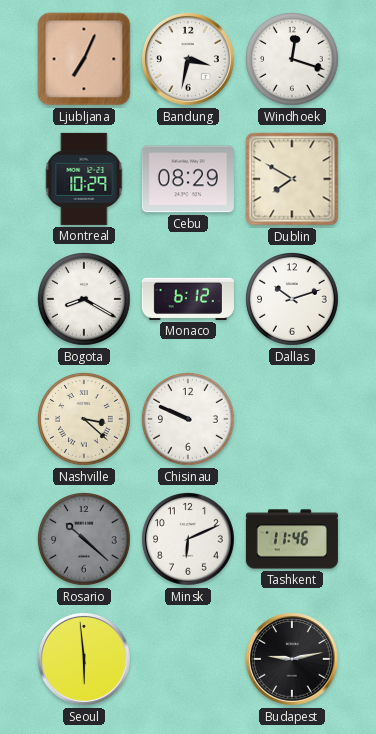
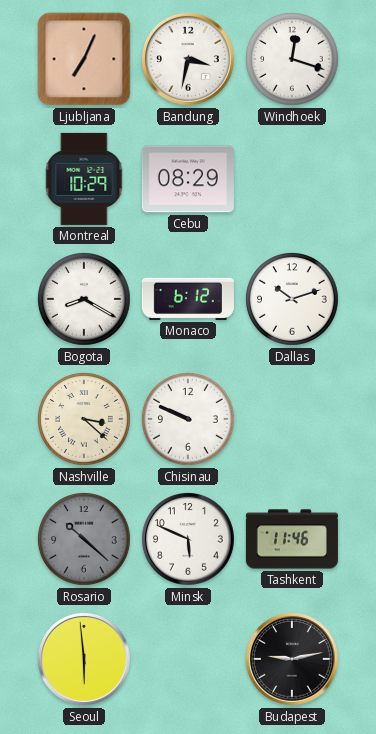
Dublin: 7:50 -> none
Minsk: 6:11 -> 5:49
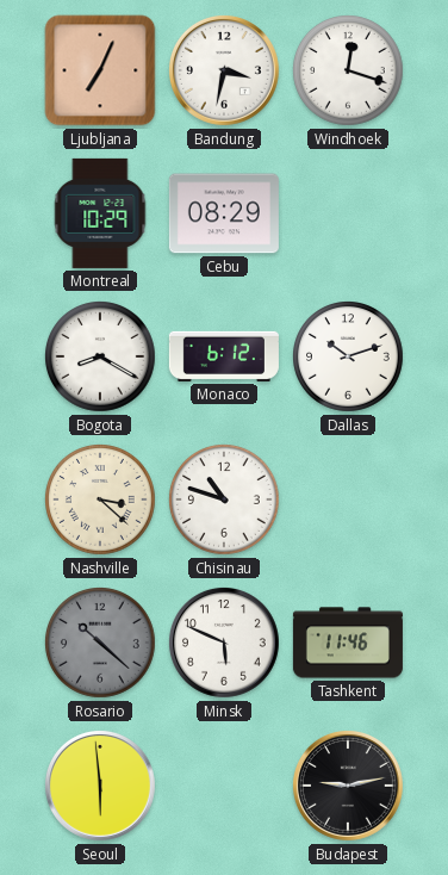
Chisinau: 9:49 -> 10:48
